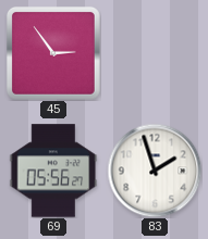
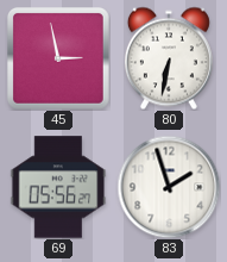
45: 2:54 -> 2:58
80: none -> 6:32
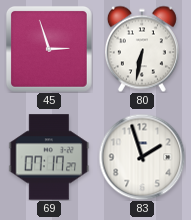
45: 2:58 -> 2:57
69: 05:56 -> 07:17
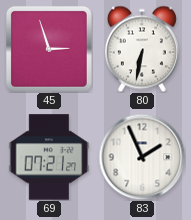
69: 07:17 -> 07:21
83: 1:57 -> 1:56
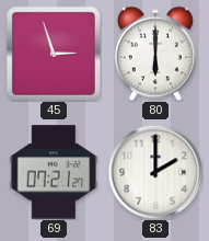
80: 6:32 -> 6:00
83: 1:56 -> 2:00
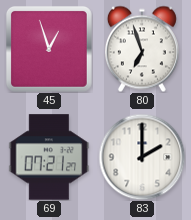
45: 2:57 -> 12:57
80: 6:00 -> 6:57
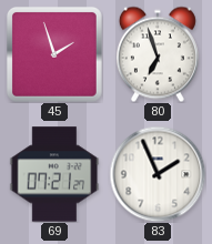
45: 12:57 -> 1:57
83: 2:00 -> 1:56
